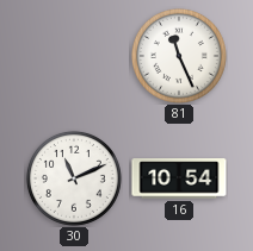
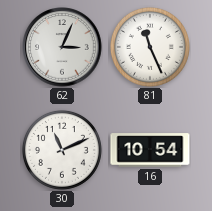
62: none -> 3:04
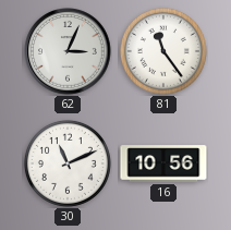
81: 11:26 -> 11:24
16: 10:54 -> 10:56
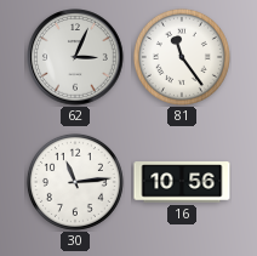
30: 11:11 -> 11:14
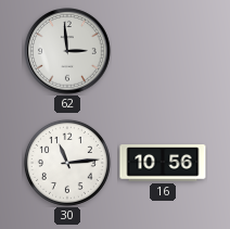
62: 3:04 -> 2:59
81: 11:24 -> none
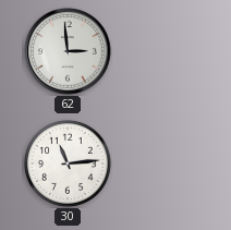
16: 10:56 -> none
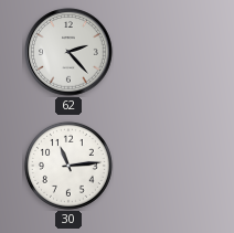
62: 2:59 -> 2:23
